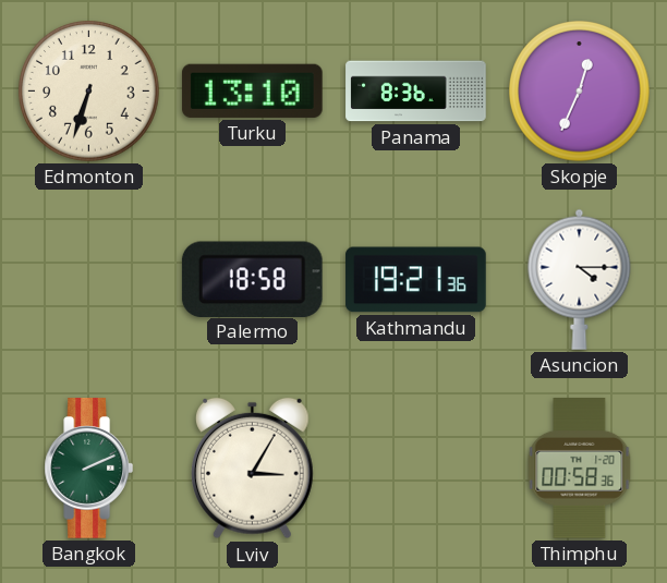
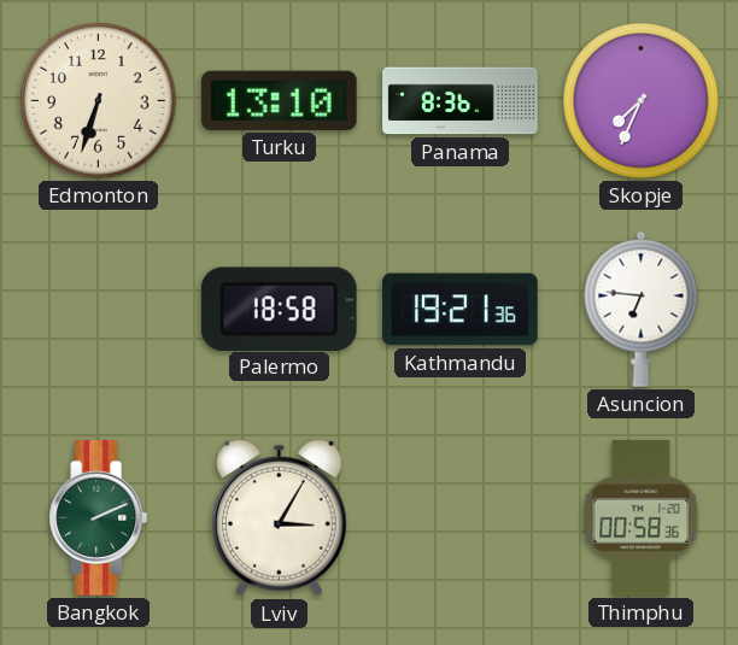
Skopje: 12:34 -> 7:34
Asuncion: 4:15 -> 6:46
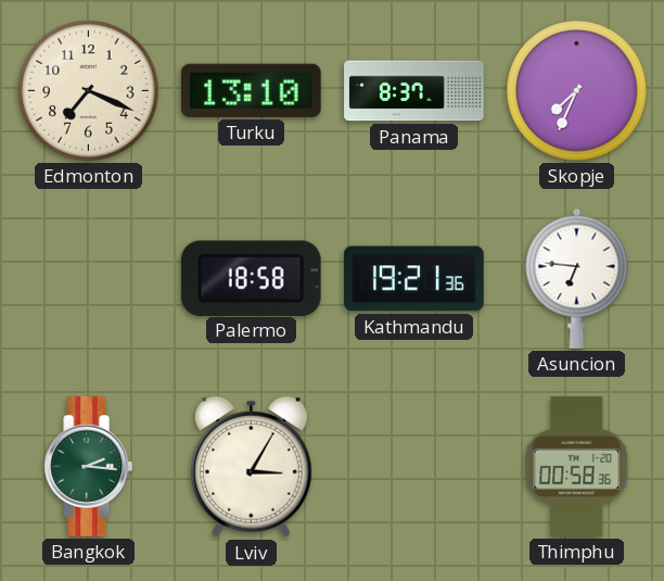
Edmonton: 6:33 -> 7:19
Panama: 8:36 -> 8:37
Bangkok: 2:11 -> 2:16
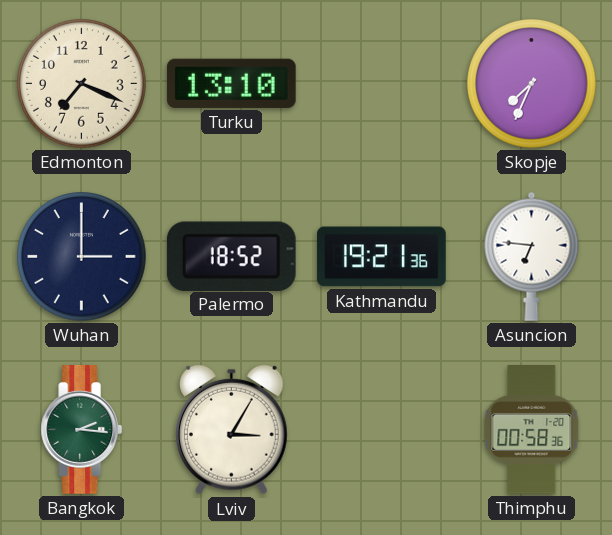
Panama: 8:37 -> none
Wuhan: none -> 3:00
Palermo: 18:58 -> 18:52
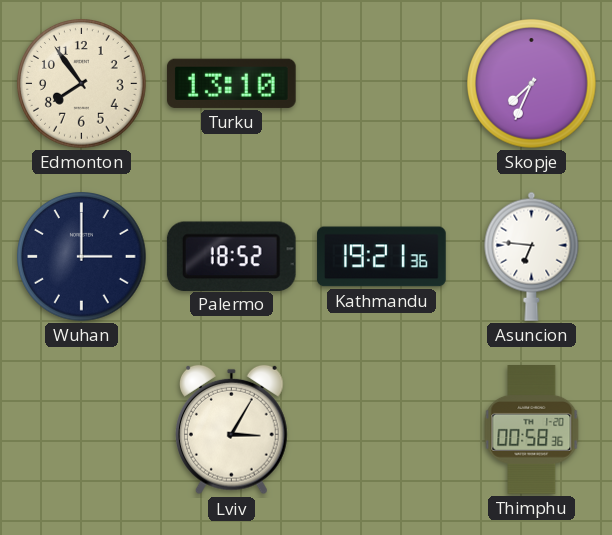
Edmonton: 7:19 -> 7:54
Bangkok: 2:16 -> none
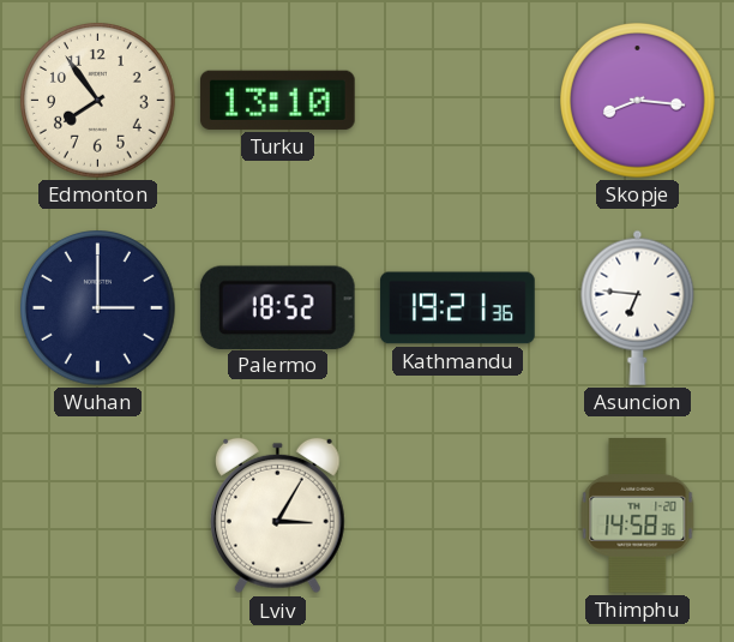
Skopje: 7:34 -> 8:16
Thimphu: 00:58 -> 14:58
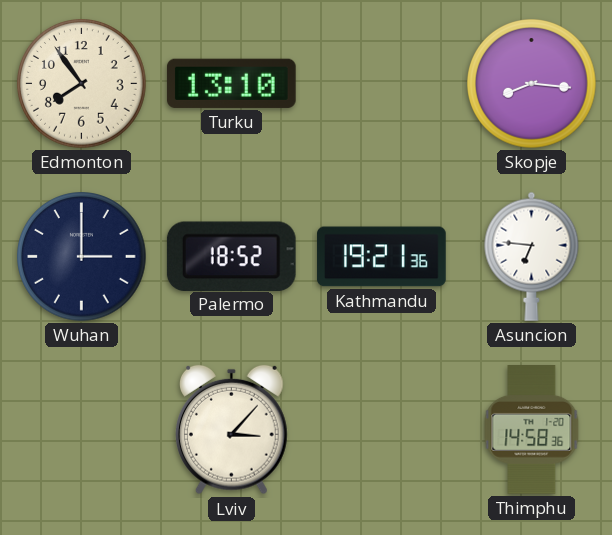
Lviv: 3:05 -> 3:07
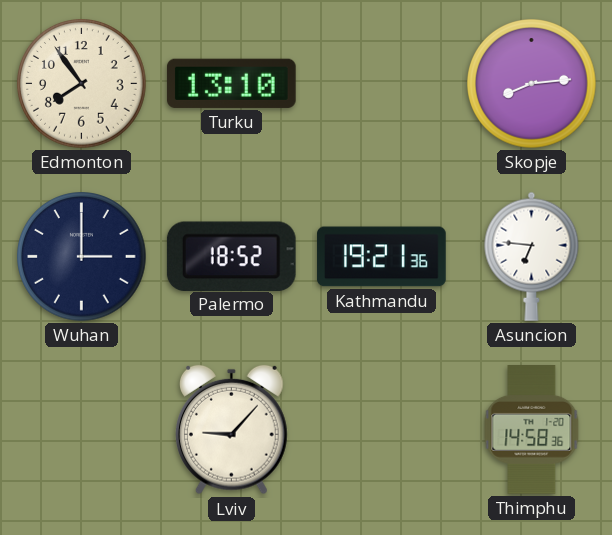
Skopje: 8:16 -> 8:14
Lviv: 3:07 -> 9:07
